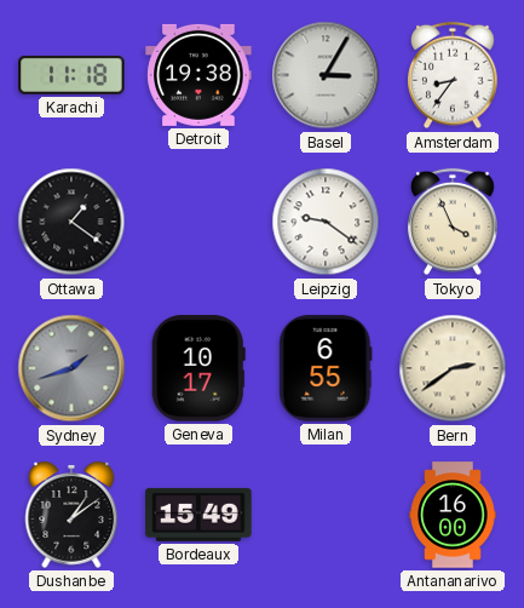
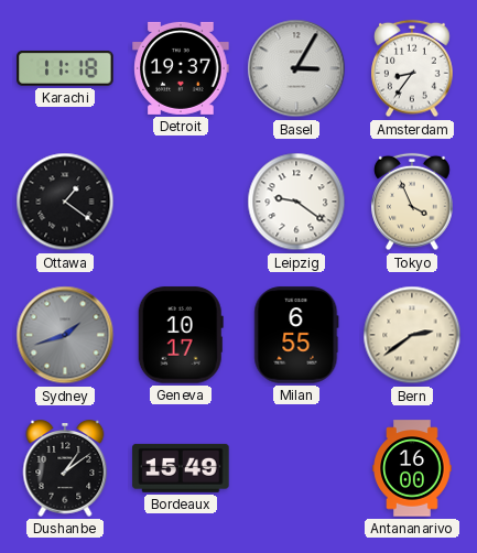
Detroit: 19:38 -> 19:37
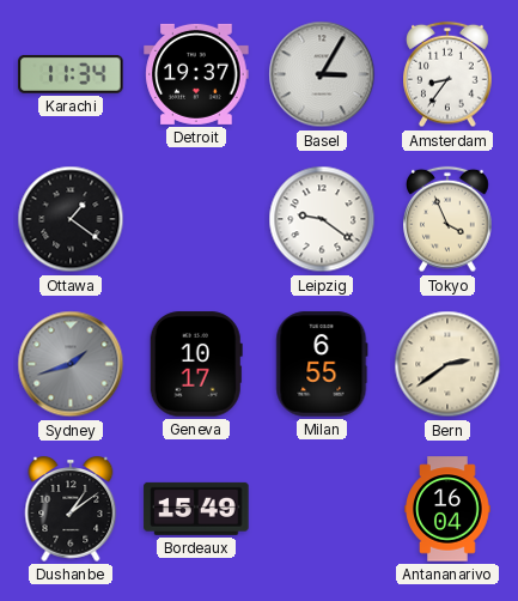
Karachi: 11:18 -> 11:34
Antananarivo: 16:00 -> 16:04
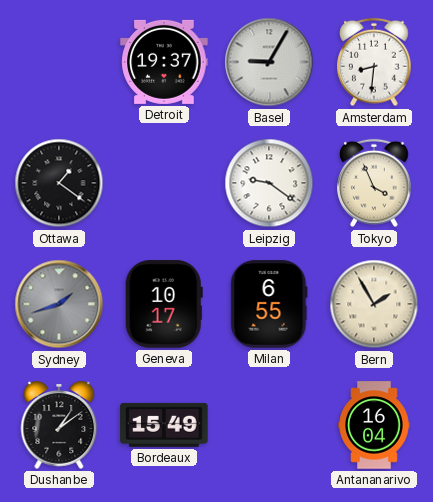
Karachi: 11:34 -> none
Basel: 3:05 -> 9:05
Amsterdam: 8:36 -> 8:31
Bern: 2:39 -> 1:55
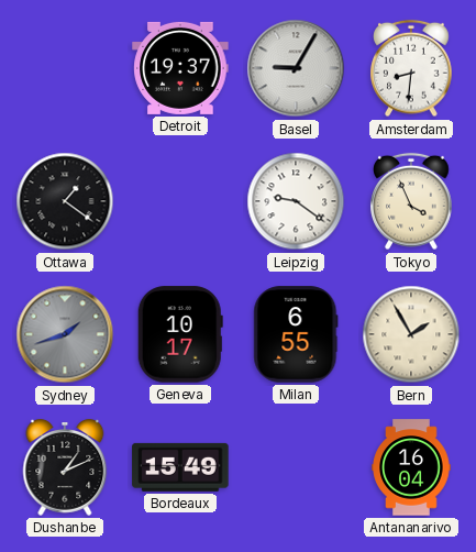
Dushanbe: 1:09 -> 1:11
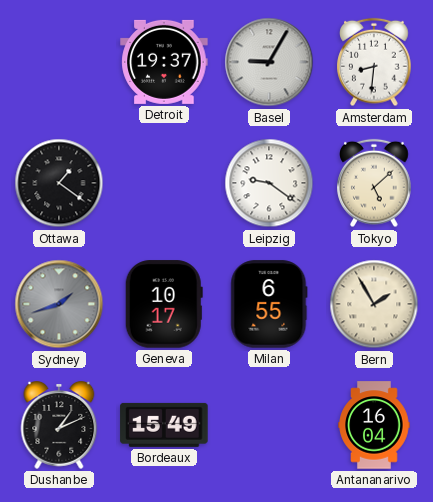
Tokyo: 3:56 -> 5:08
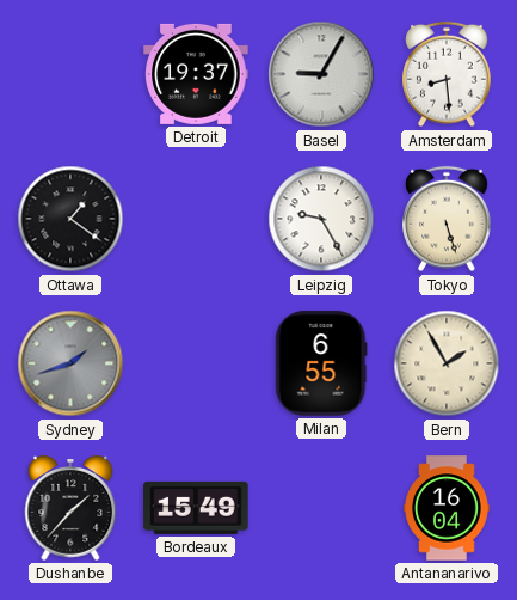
Amsterdam: 8:31 -> 8:29
Leipzig: 9:21 -> 9:25
Tokyo: 5:08 -> 5:27
Geneva: 10:17 -> none
Dushanbe: 1:11 -> 1:37
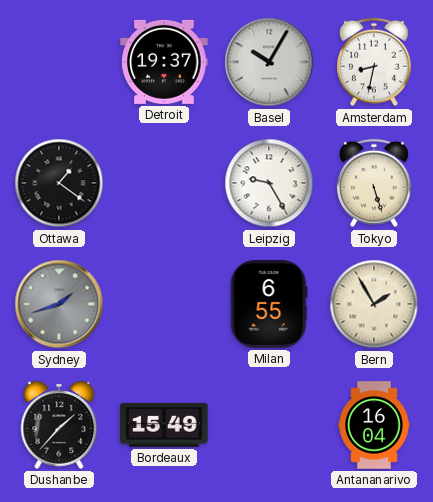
Basel: 9:05 -> 10:05
Amsterdam: 8:29 -> 8:32
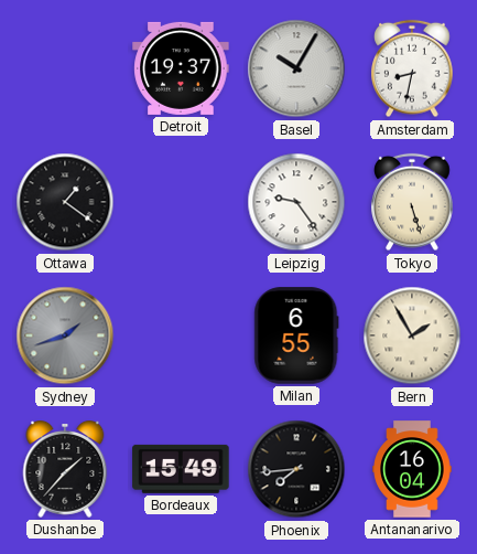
Leipzig: 9:25 -> 9:24
Phoenix: none -> 7:44
